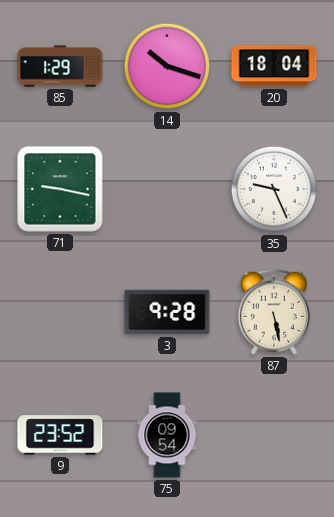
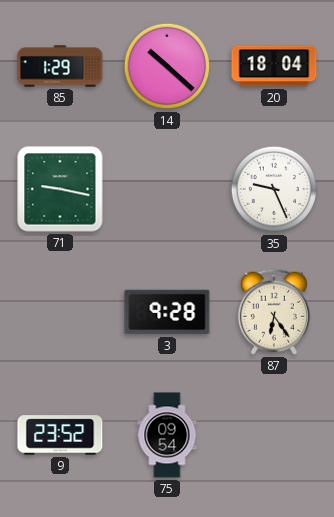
14: 10:18 -> 10:22
87: 5:28 -> 6:24
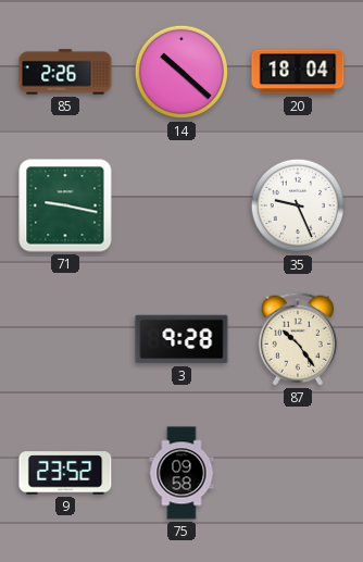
85: 1:29 -> 2:26
87: 6:24 -> 10:24
75: 09:54 -> 09:58
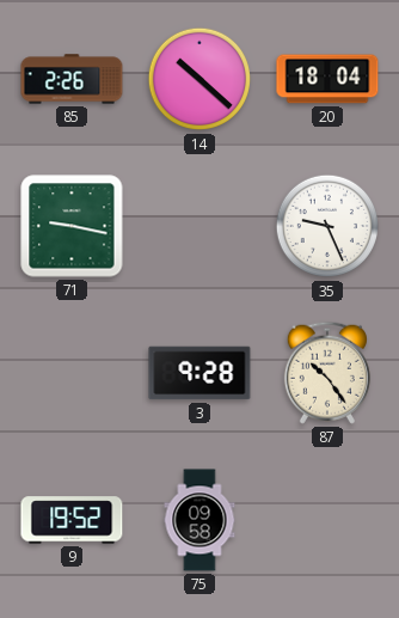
9: 23:52 -> 19:52
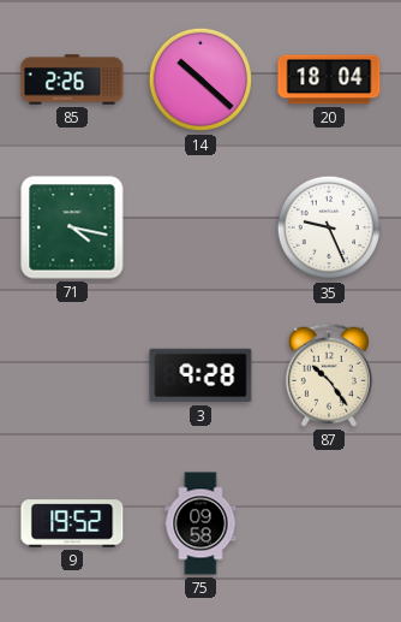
71: 9:17 -> 4:17
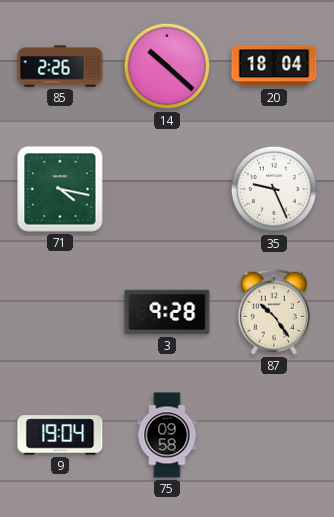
9: 19:52 -> 19:04
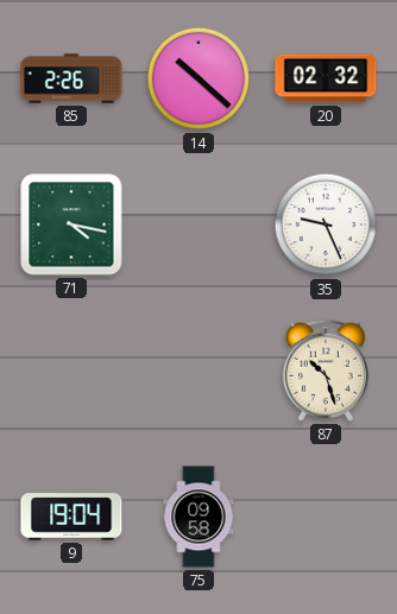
20: 18:04 -> 02:32
3: 9:28 -> none
87: 10:24 -> 10:27
